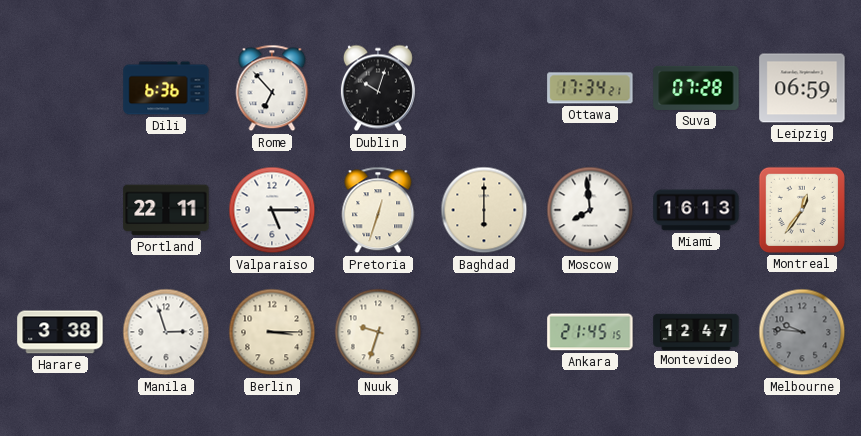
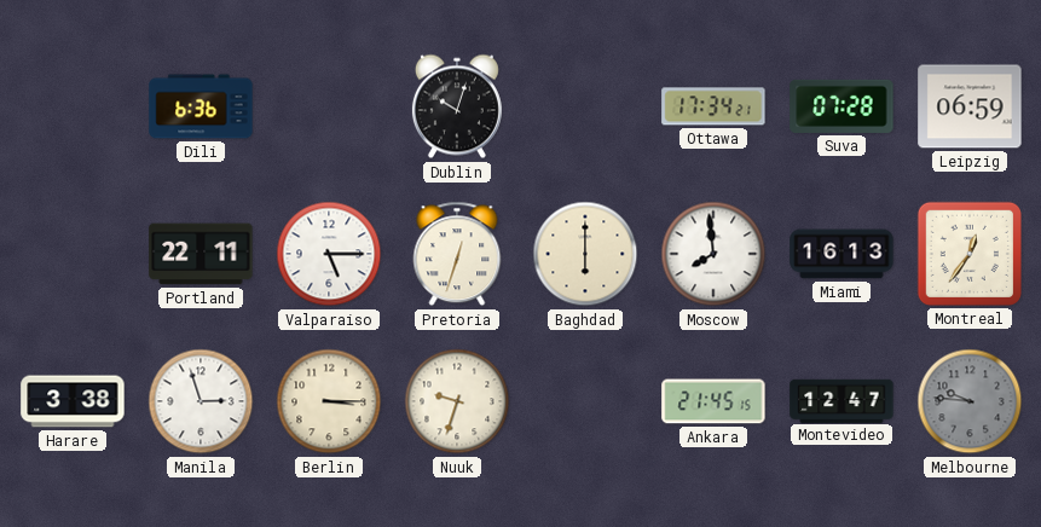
Rome: 6:53 -> none
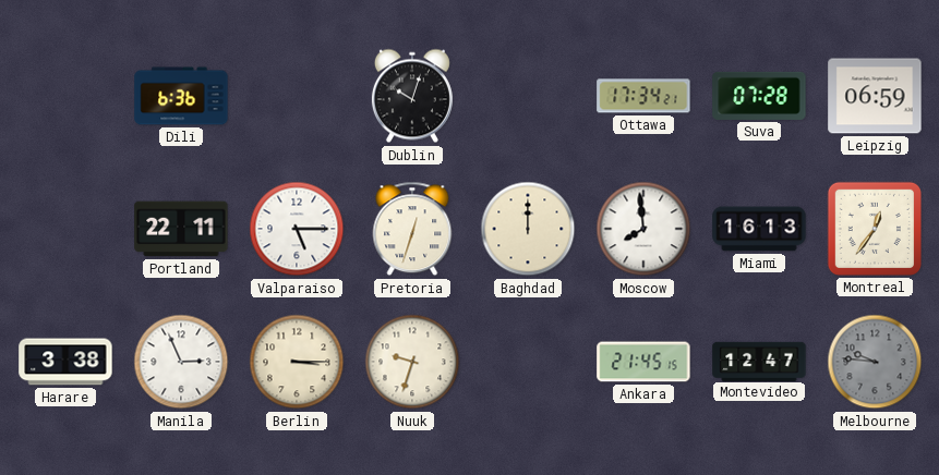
Baghdad: 6:00 -> 12:00
Manila: 2:57 -> 2:56
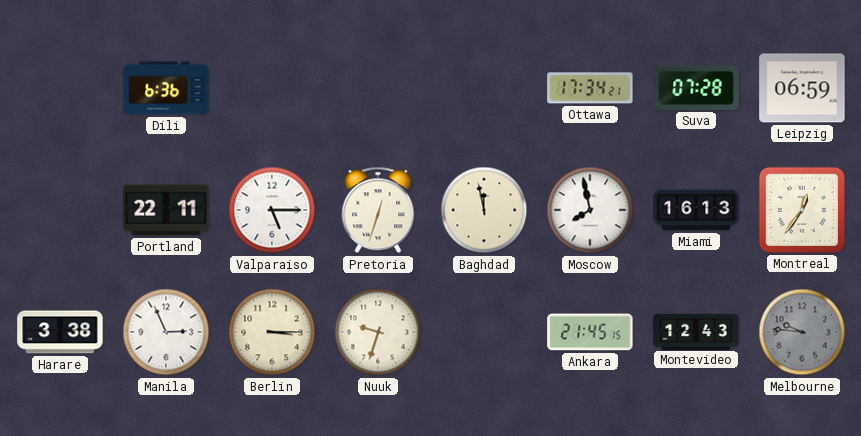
Dublin: 10:03 -> none
Baghdad: 12:00 -> 11:58
Moscow: 7:59 -> 7:58
Montevideo: 12:47 -> 12:43
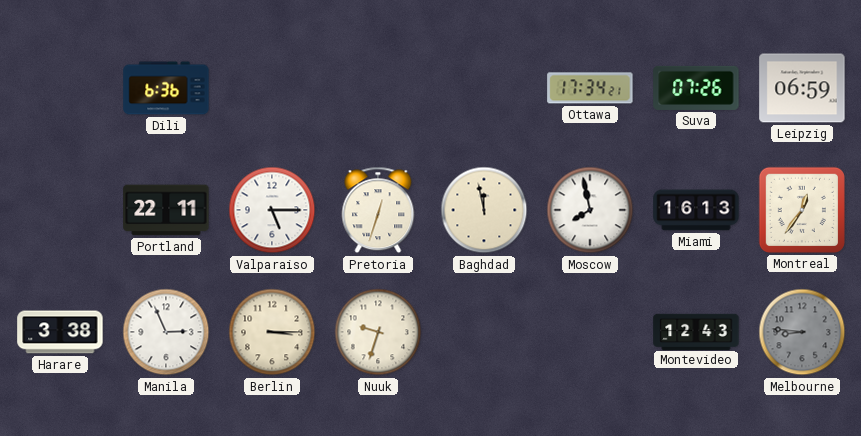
Suva: 07:28 -> 07:26
Ankara: 21:45 -> none
Melbourne: 9:46 -> 8:46
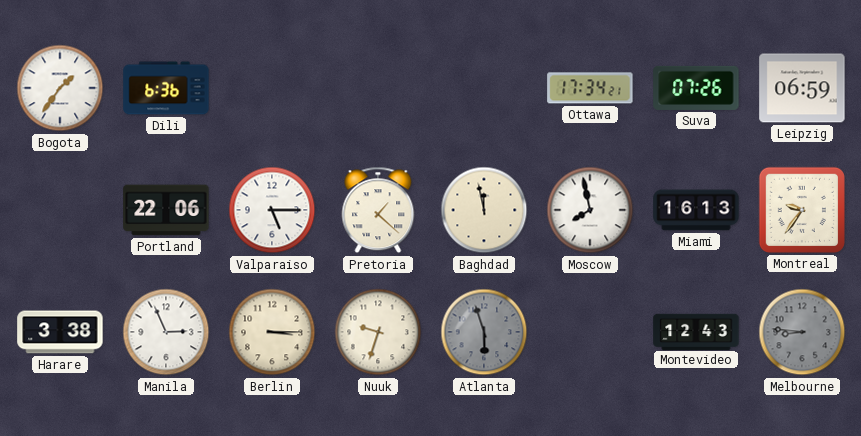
Bogota: none -> 1:36
Portland: 22:11 -> 22:06
Pretoria: 12:33 -> 1:22
Montreal: 12:36 -> 9:36
Atlanta: none -> 5:57
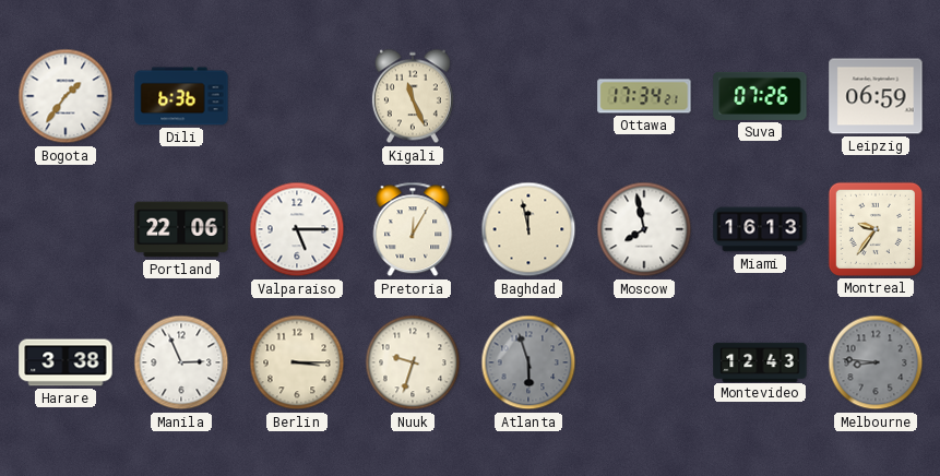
Kigali: none -> 11:26
Pretoria: 1:22 -> 12:05
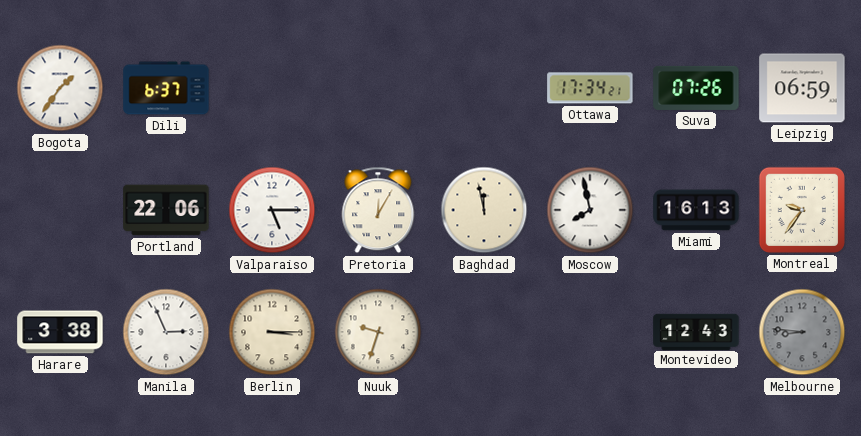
Dili: 6:36 -> 6:37
Kigali: 11:26 -> none
Atlanta: 5:57 -> none
